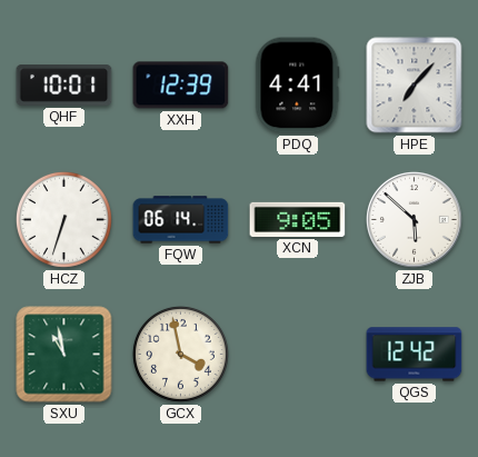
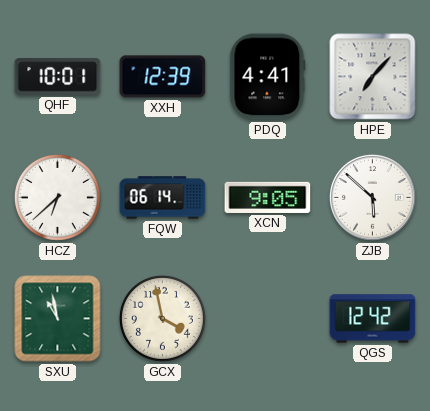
HCZ: 6:33 -> 6:38
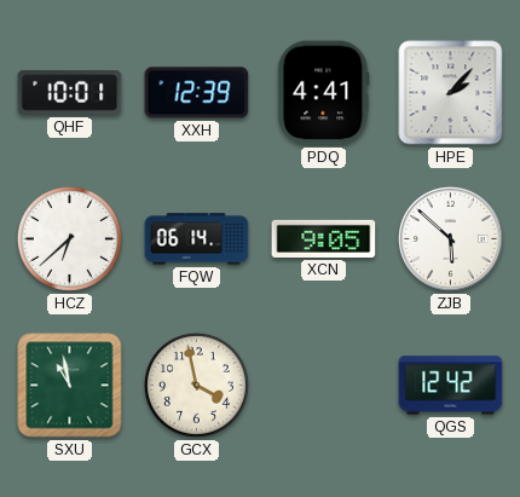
HPE: 7:07 -> 2:07
